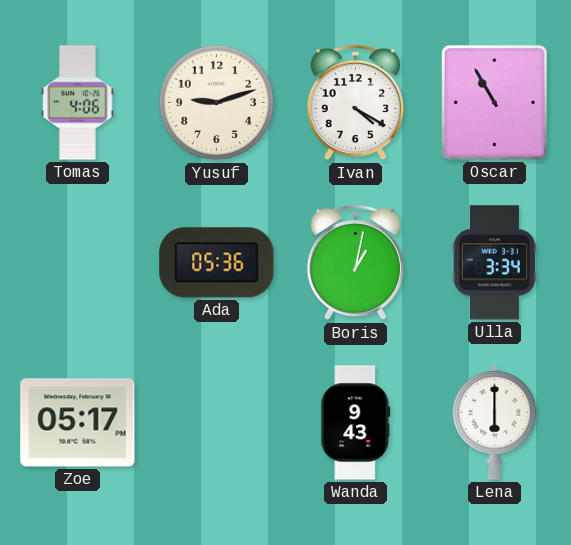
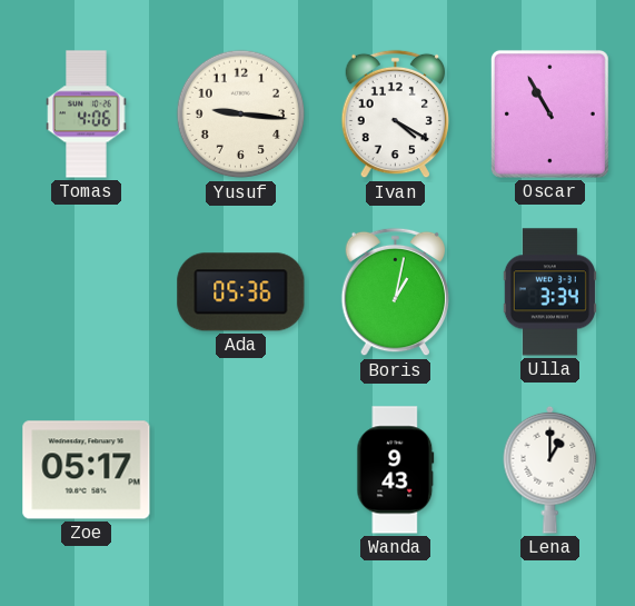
Yusuf: 9:12 -> 9:16
Lena: 6:00 -> 1:00
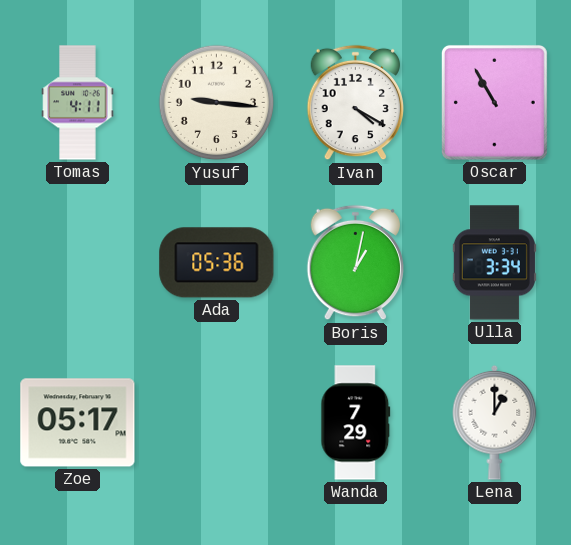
Tomas: 4:06 -> 4:11
Wanda: 9:43 -> 7:29
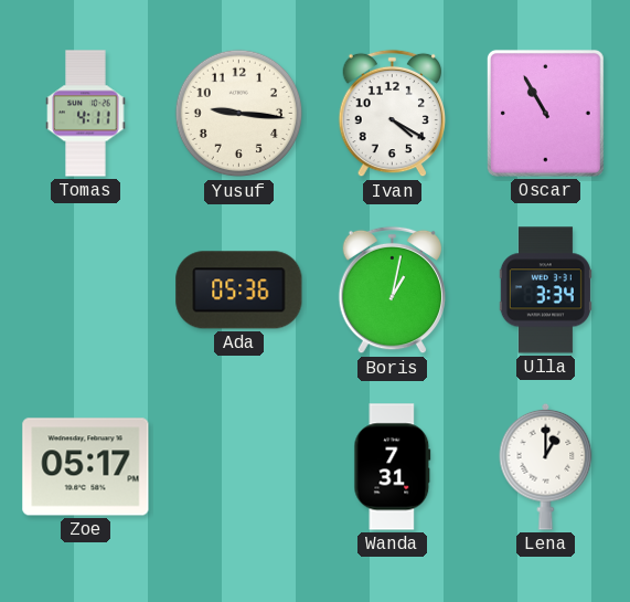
Wanda: 7:29 -> 7:31
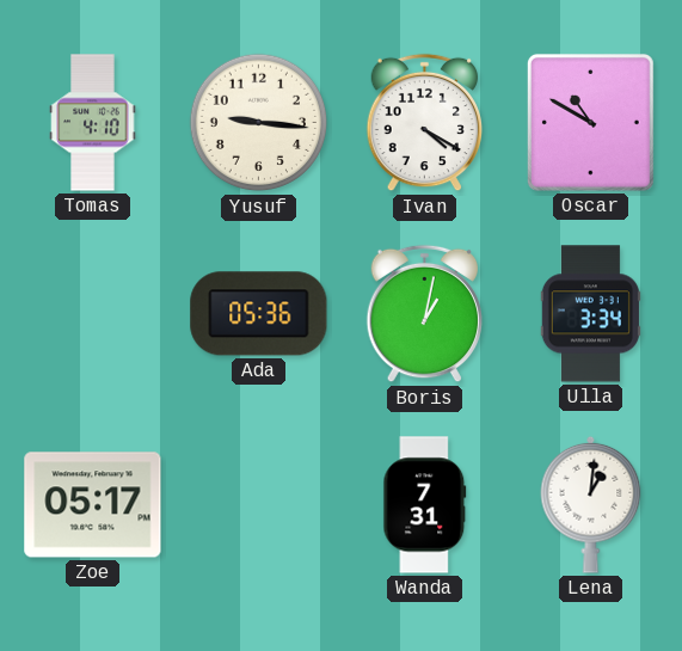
Tomas: 4:11 -> 4:10
Oscar: 10:55 -> 10:50
Lena: 1:00 -> 1:01
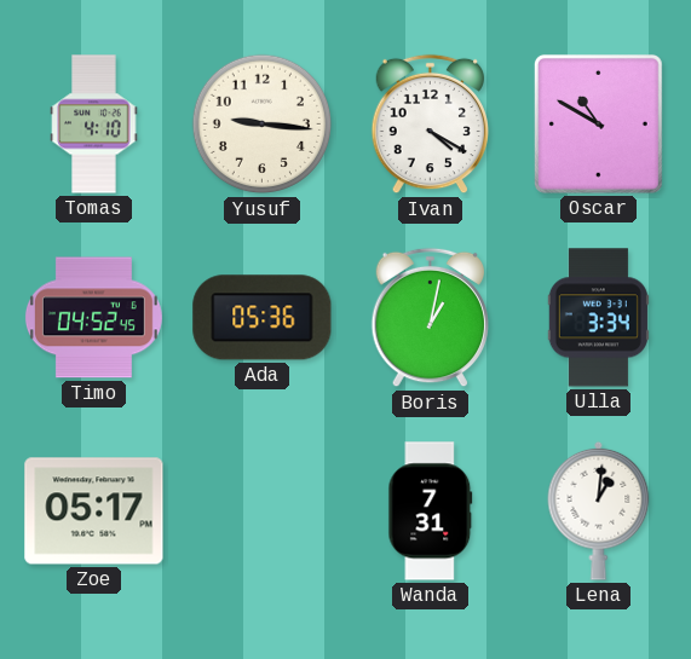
Timo: none -> 04:52
